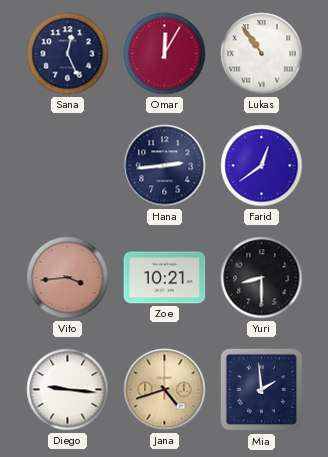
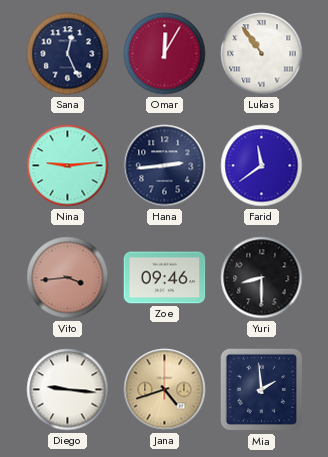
Nina: none -> 9:14
Farid: 12:39 -> 11:39
Zoe: 10:21 -> 09:46
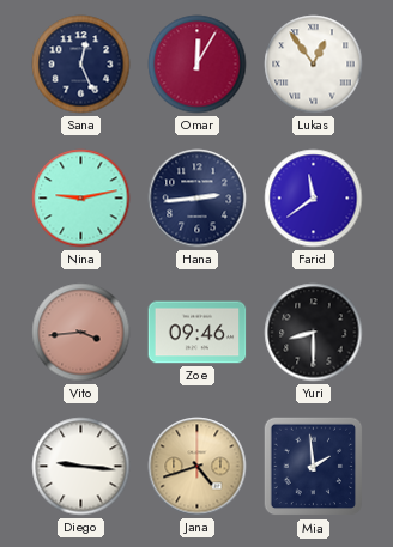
Lukas: 10:54 -> 12:54
Nina: 9:14 -> 9:13
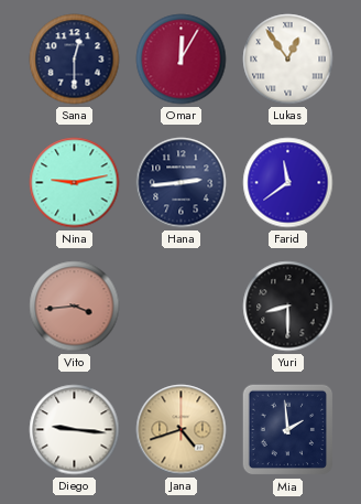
Sana: 12:26 -> 12:30
Zoe: 09:46 -> none
